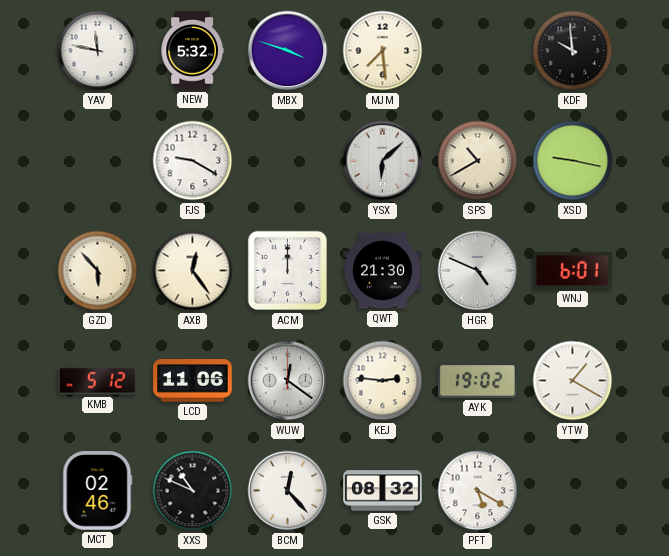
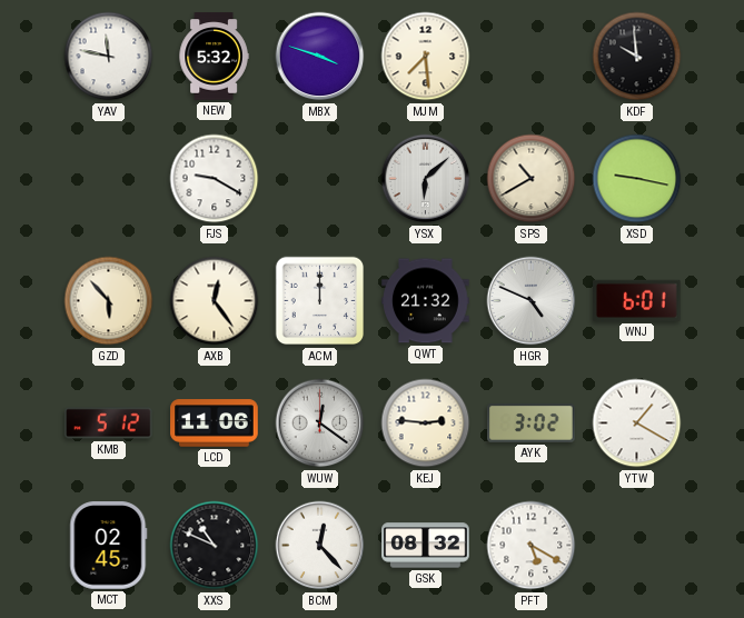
QWT: 21:30 -> 21:32
AYK: 19:02 -> 3:02
MCT: 02:46 -> 02:45
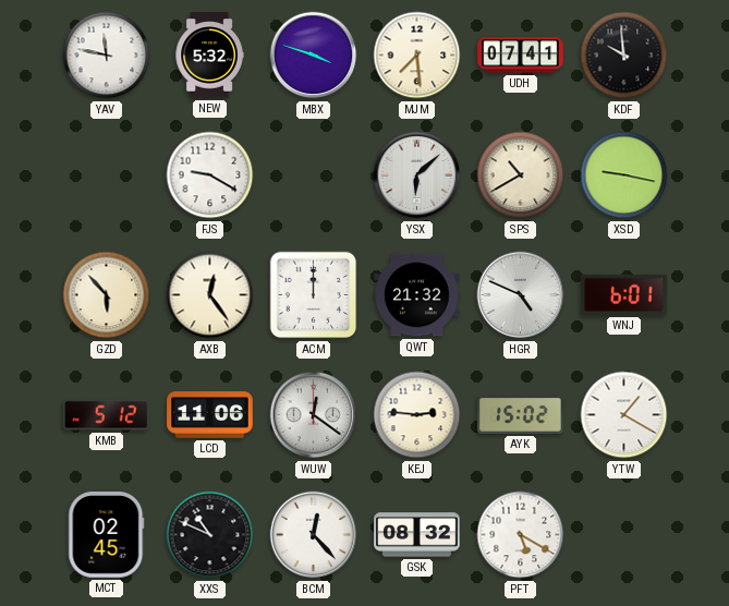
UDH: none -> 07:41
AYK: 3:02 -> 15:02
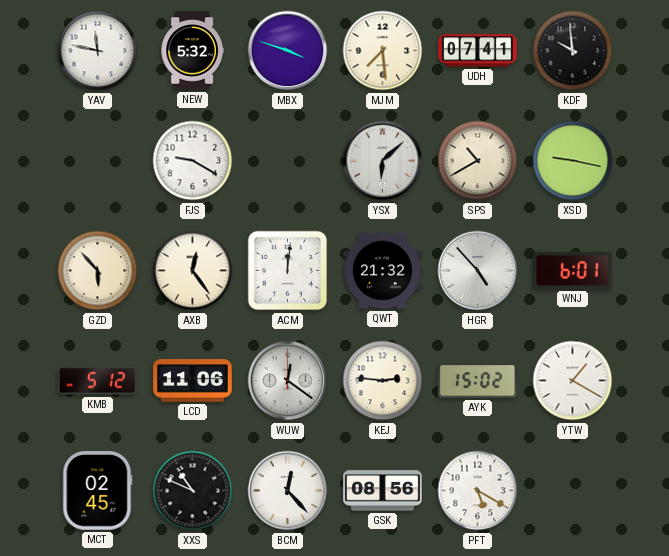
ACM: 12:00 -> 12:01
HGR: 4:49 -> 4:53
GSK: 08:32 -> 08:56
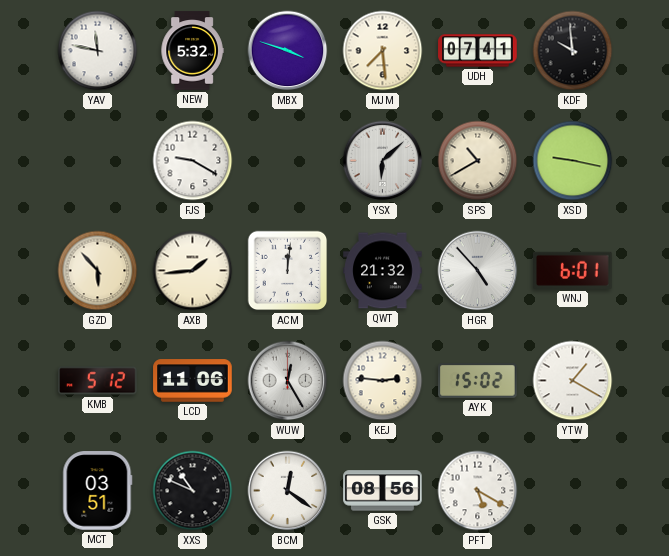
AXB: 12:24 -> 1:44
WUW: 12:21 -> 12:25
MCT: 02:45 -> 03:51
BCM: 12:23 -> 12:21
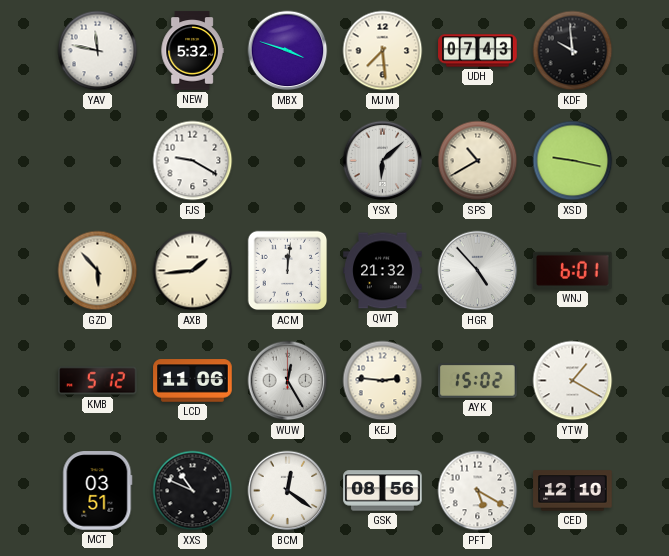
UDH: 07:41 -> 07:43
CED: none -> 12:10
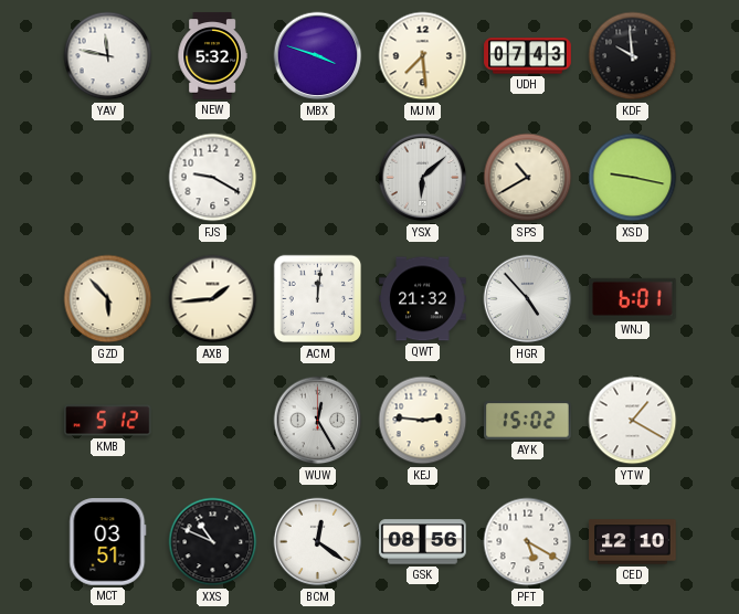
LCD: 11:06 -> none
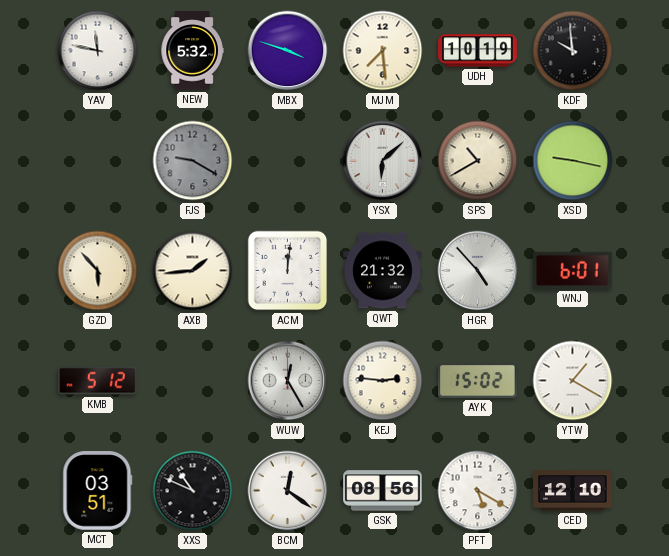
UDH: 07:43 -> 10:19
FJS dial: white -> grey
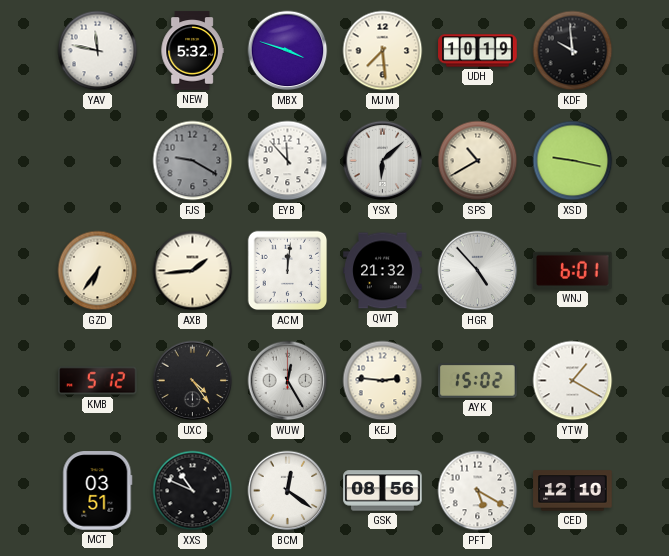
EYB: none -> 11:53
GZD: 5:53 -> 6:36
UXC: none -> 4:24
